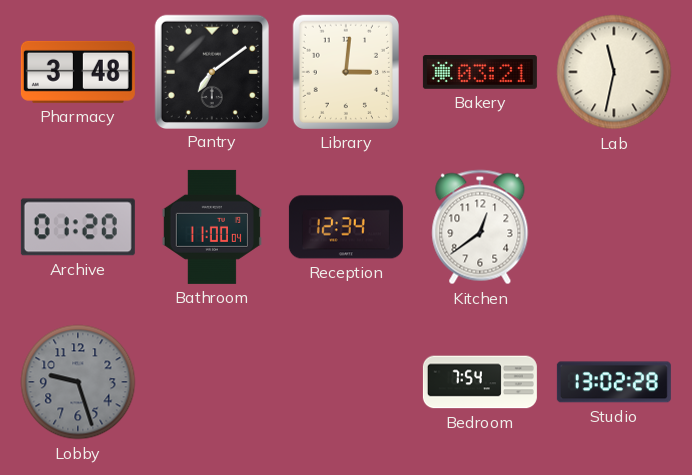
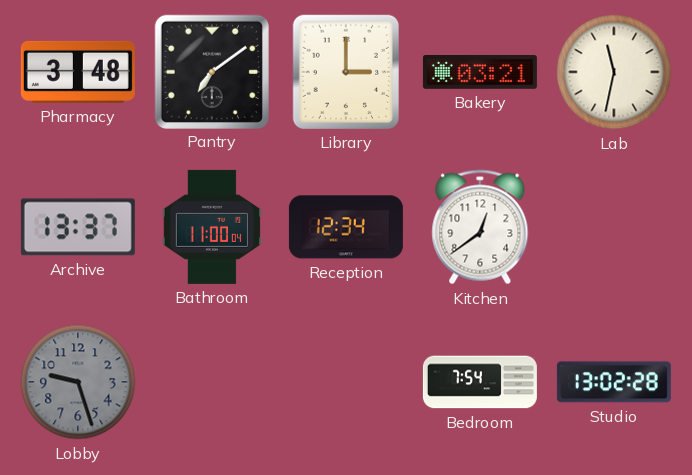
Library: 3:01 -> 3:00
Archive: 01:20 -> 13:37
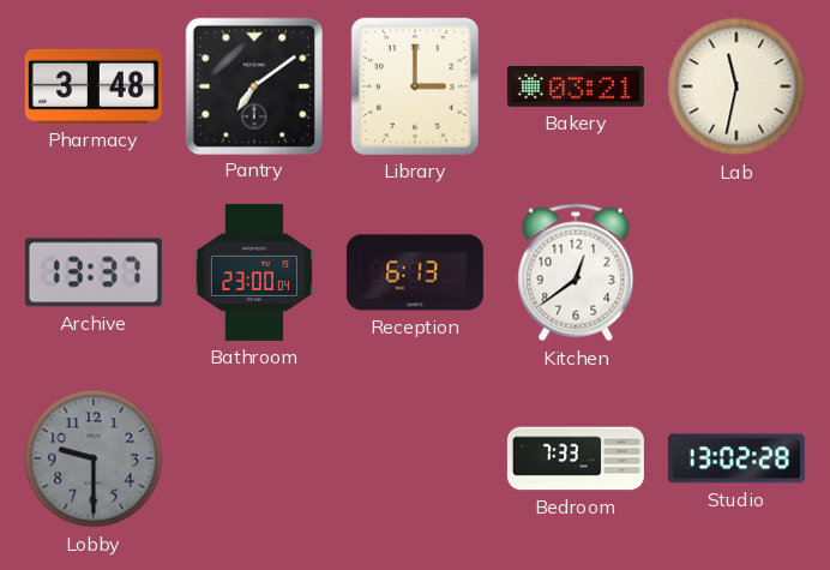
Bathroom: 11:00 -> 23:00
Reception: 12:34 -> 6:13
Lobby: 9:27 -> 9:30
Bedroom: 7:54 -> 7:33
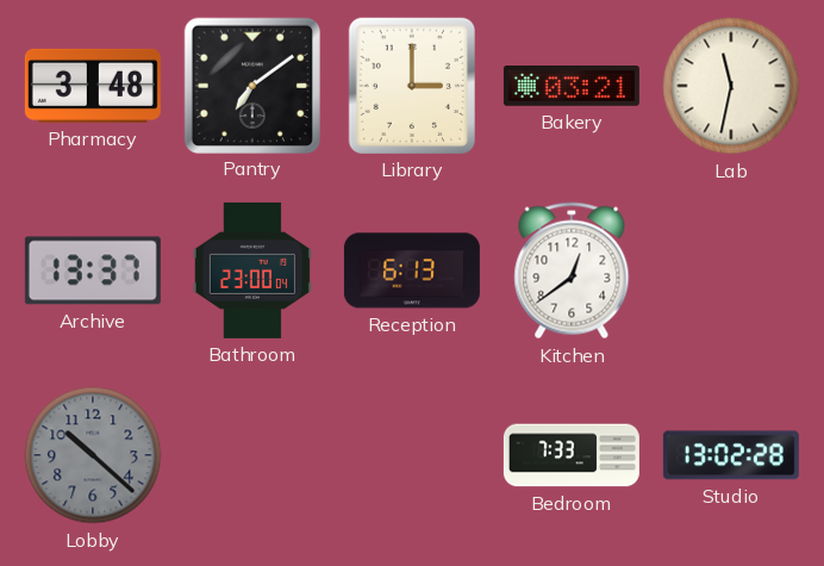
Lobby: 9:30 -> 10:22
